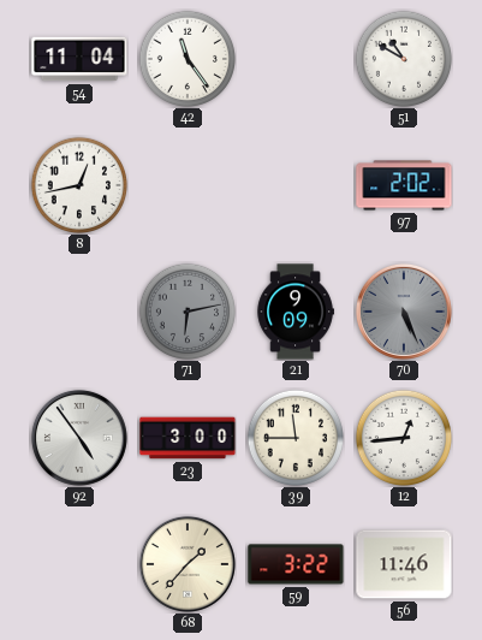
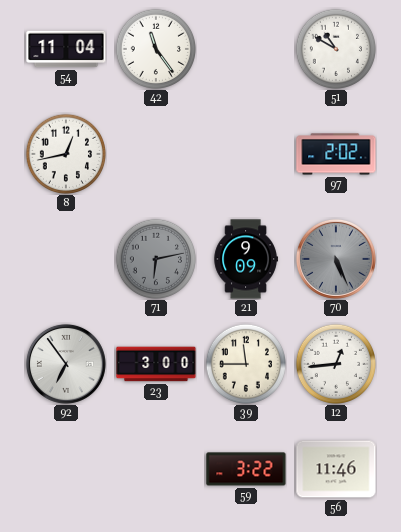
92: 4:54 -> 6:54
68: 1:37 -> none
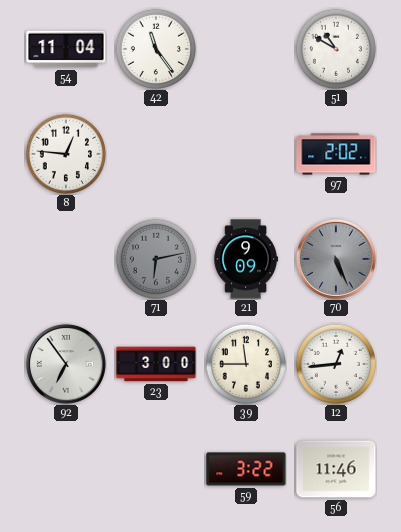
8: 12:43 -> 12:46
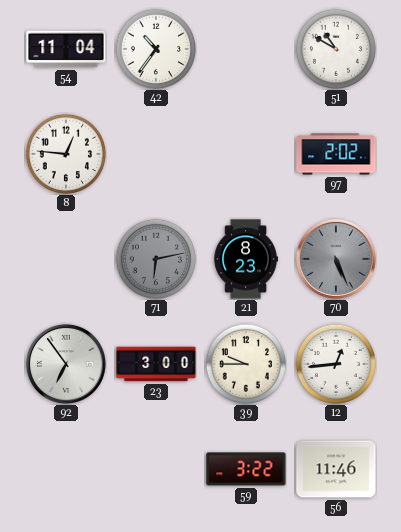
42: 11:24 -> 10:36
21: 9:09 -> 8:23
39: 11:45 -> 9:45
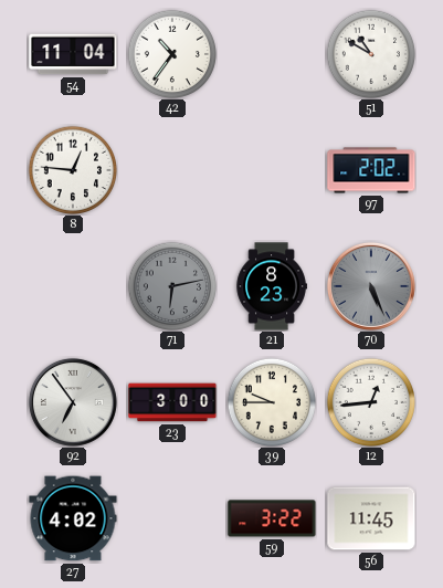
27: none -> 4:02
56: 11:46 -> 11:45
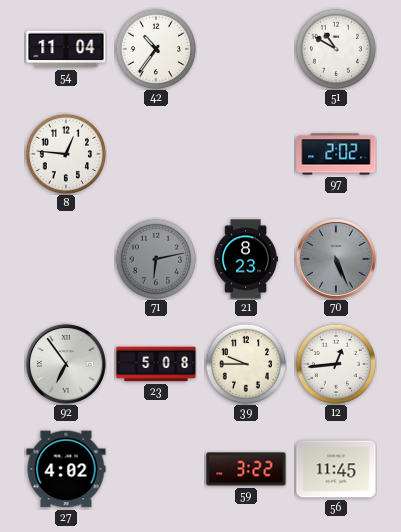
23: 3:00 -> 5:08
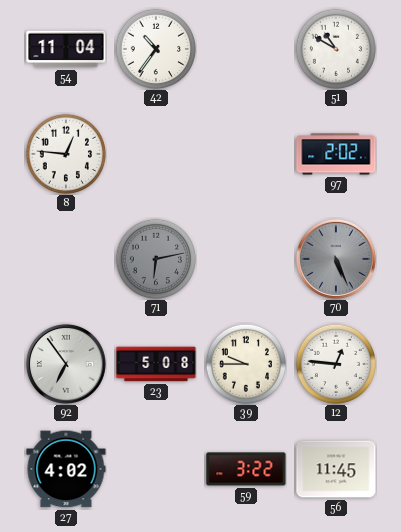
21: 8:23 -> none
12: 12:44 -> 12:46
